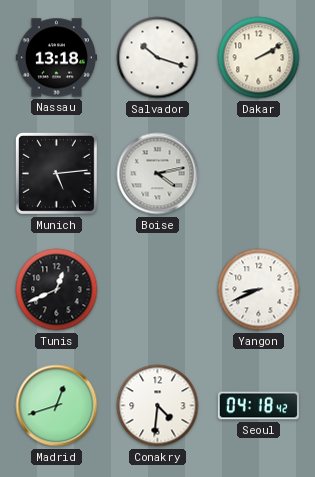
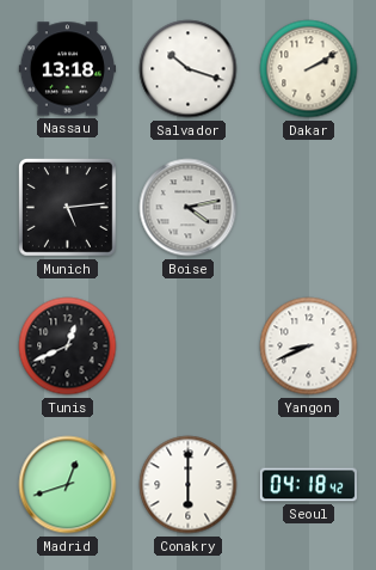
Conakry: 4:31 -> 6:00
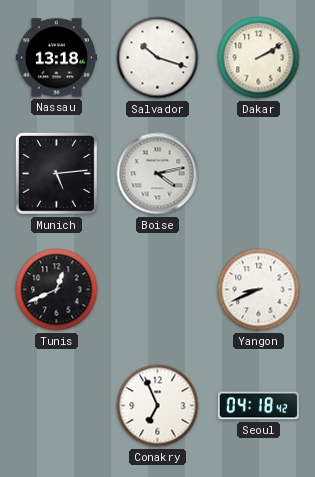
Madrid: 12:42 -> none
Conakry: 6:00 -> 6:56
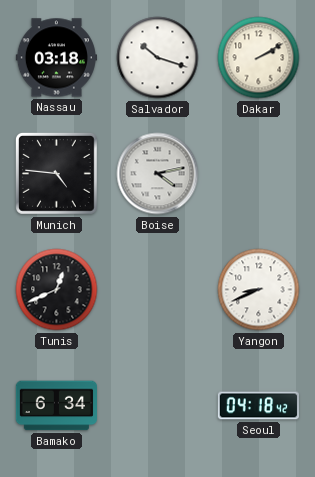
Nassau: 13:18 -> 03:18
Munich: 5:14 -> 4:46
Bamako: none -> 6:34
Conakry: 6:56 -> none
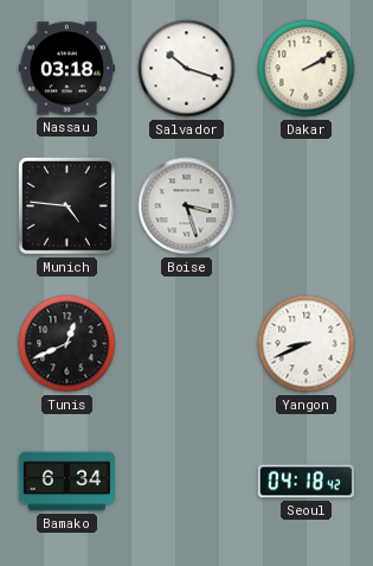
Boise: 4:13 -> 3:27
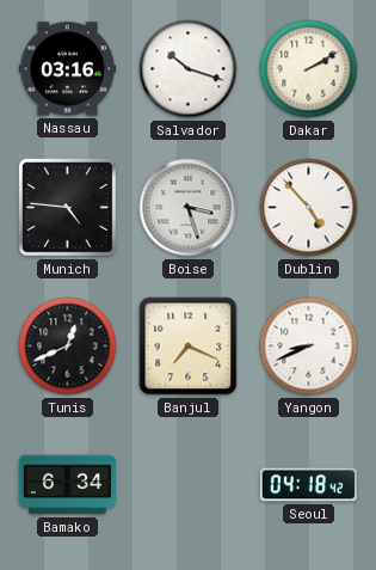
Nassau: 03:18 -> 03:16
Dublin: none -> 4:53
Banjul: none -> 7:19
